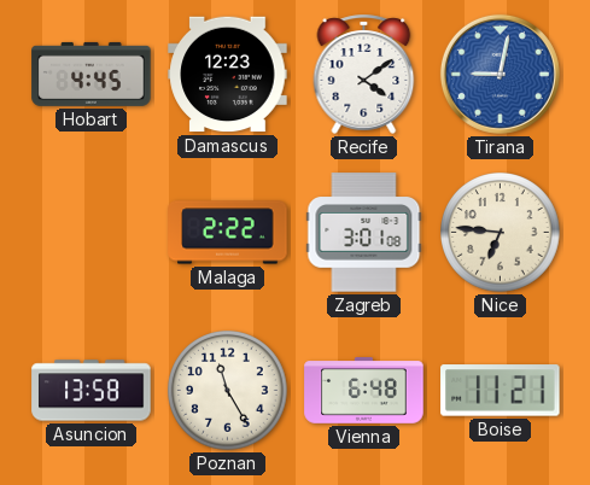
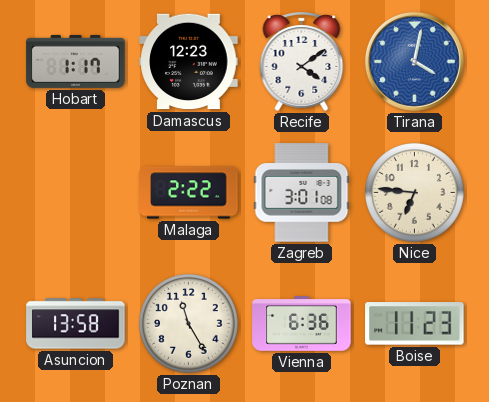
Hobart: 4:45 -> 1:17
Tirana: 9:02 -> 4:02
Vienna: 6:48 -> 6:36
Boise: 11:21 -> 11:23
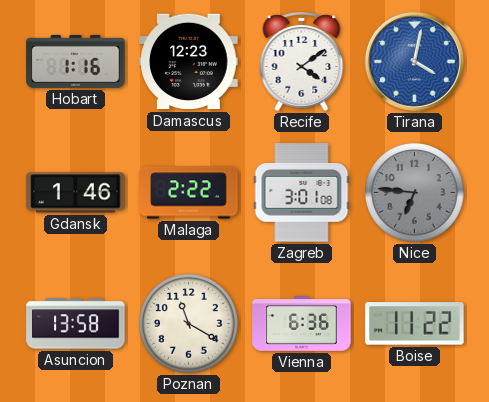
Hobart: 1:17 -> 1:16
Gdansk: none -> 1:46
Nice dial: cream -> grey
Poznan: 11:25 -> 11:20
Boise: 11:23 -> 11:22
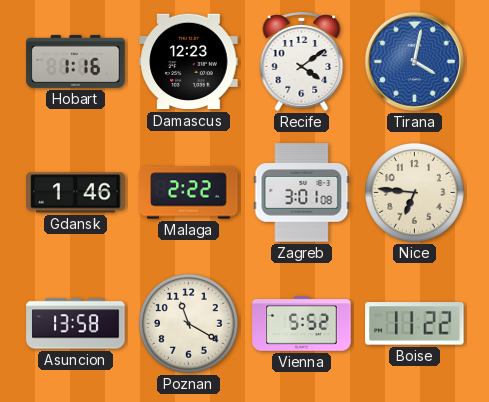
Nice dial: grey -> cream
Vienna: 6:36 -> 5:52
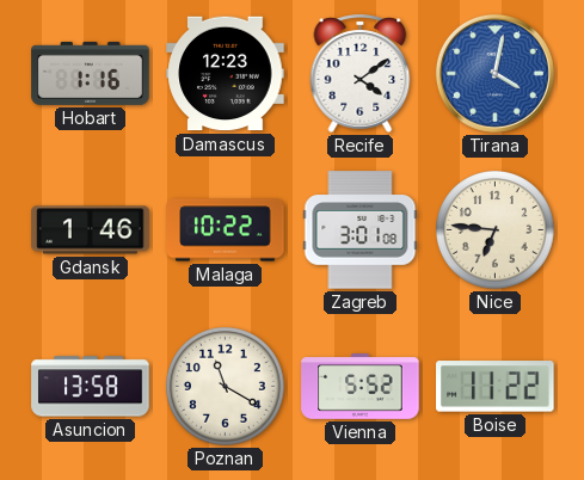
Malaga: 2:22 -> 10:22
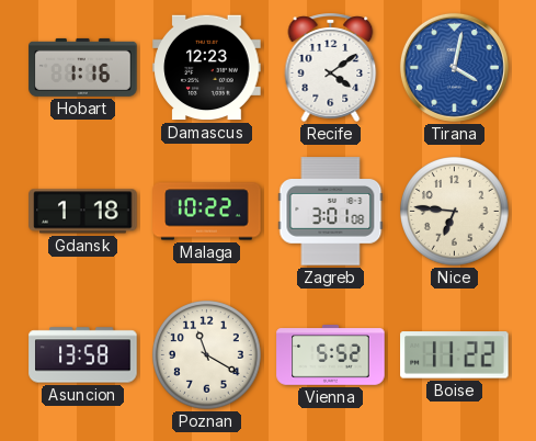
Gdansk: 1:46 -> 1:18
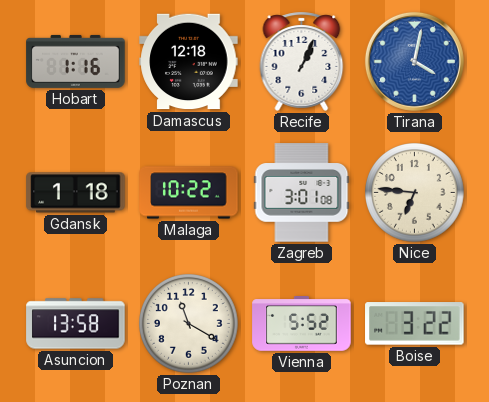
Damascus: 12:23 -> 12:18
Recife: 4:09 -> 1:04
Boise: 11:22 -> 3:22
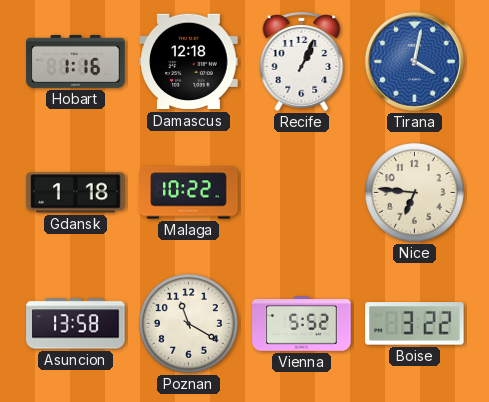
Zagreb: 3:01 -> none
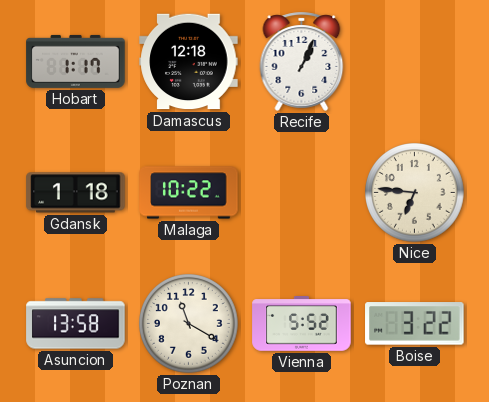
Hobart: 1:16 -> 1:17
Tirana: 4:02 -> none
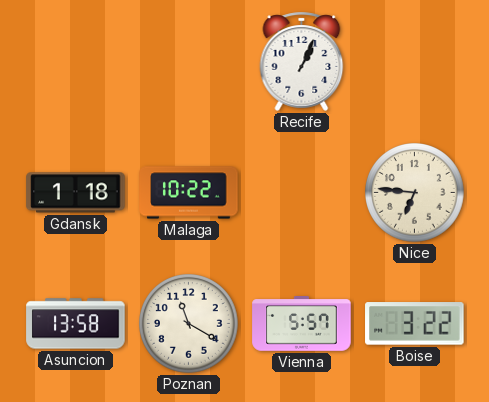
Hobart: 1:17 -> none
Damascus: 12:18 -> none
Vienna: 5:52 -> 5:57
